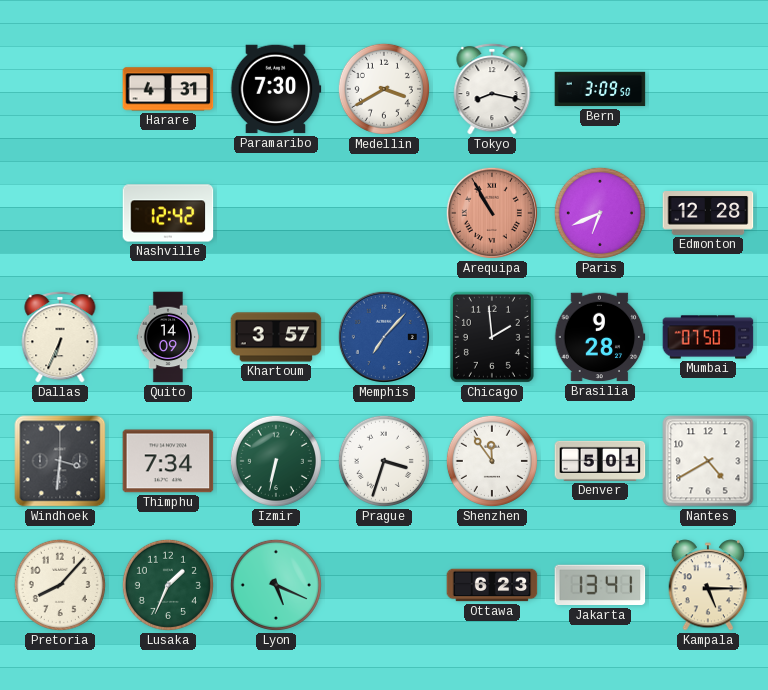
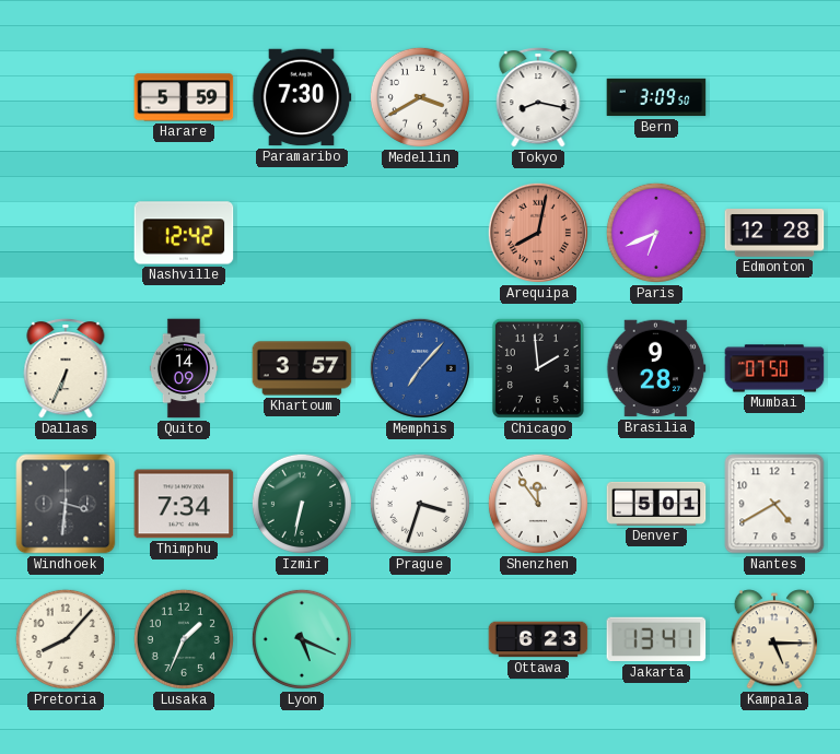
Harare: 4:31 -> 5:59
Arequipa: 10:55 -> 8:02
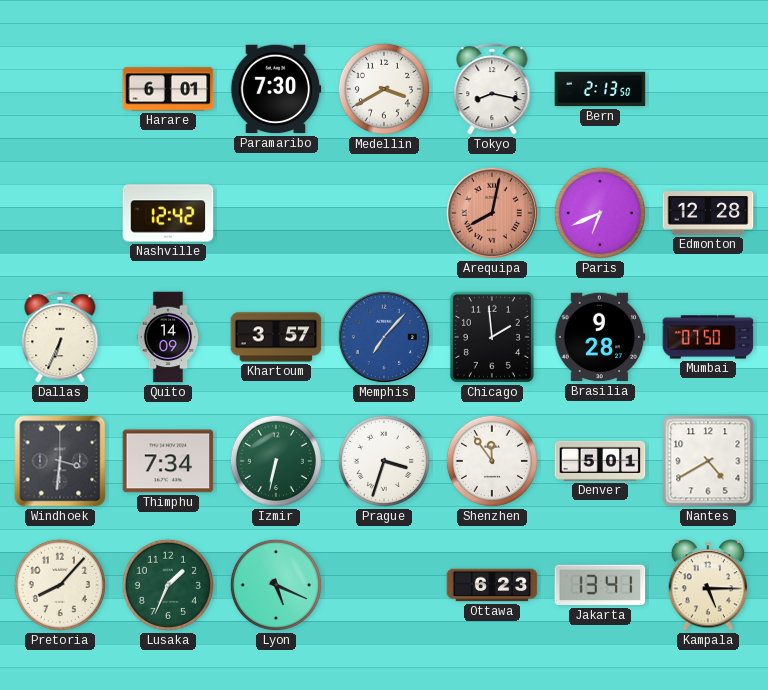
Harare: 5:59 -> 6:01
Bern: 3:09 -> 2:13
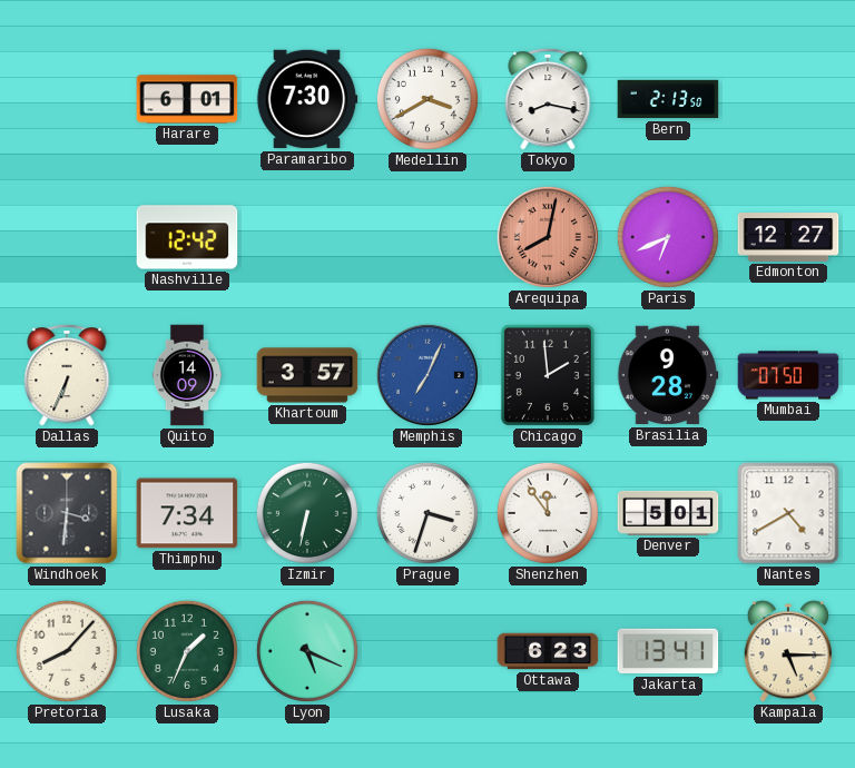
Edmonton: 12:28 -> 12:27
Memphis: 7:07 -> 7:04
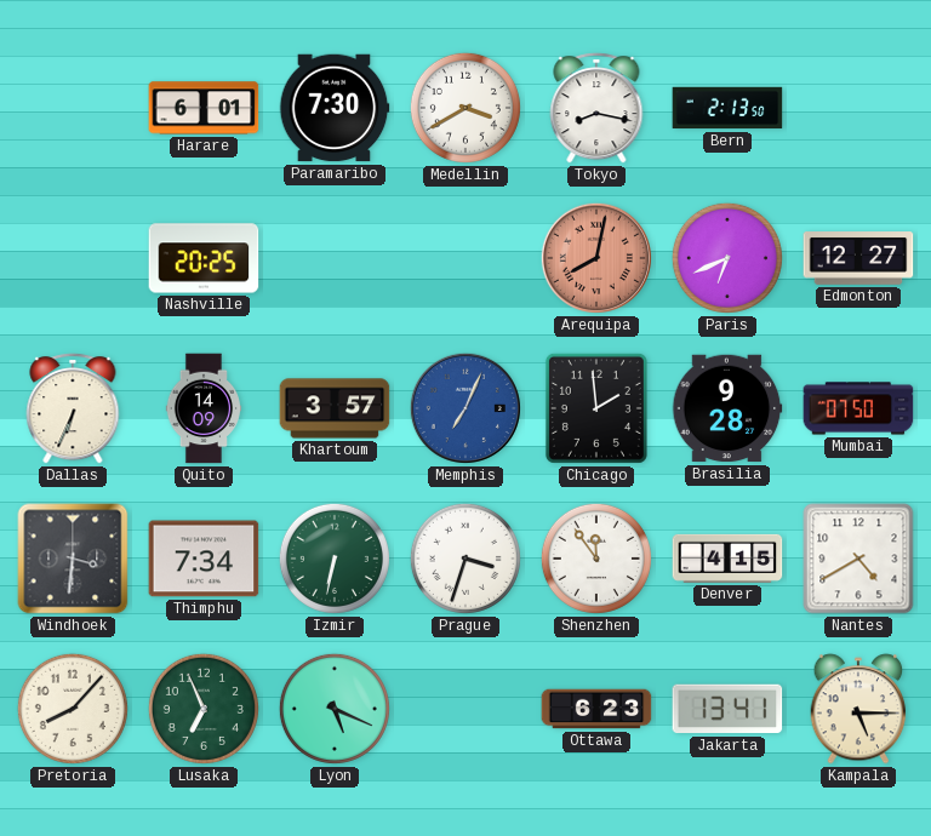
Nashville: 12:42 -> 20:25
Denver: 5:01 -> 4:15
Lusaka: 1:34 -> 6:56
